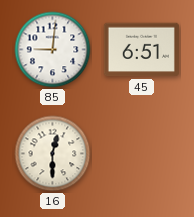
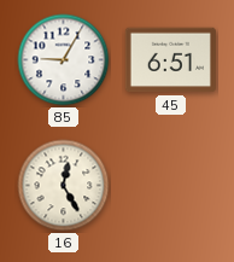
85: 9:01 -> 9:05
16: 12:30 -> 12:25
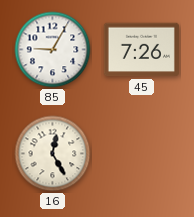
45: 6:51 -> 7:26
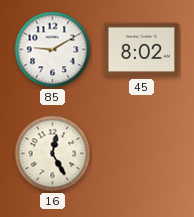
85: 9:05 -> 9:10
45: 7:26 -> 8:02
